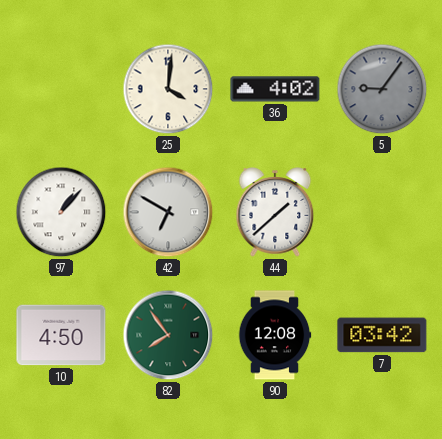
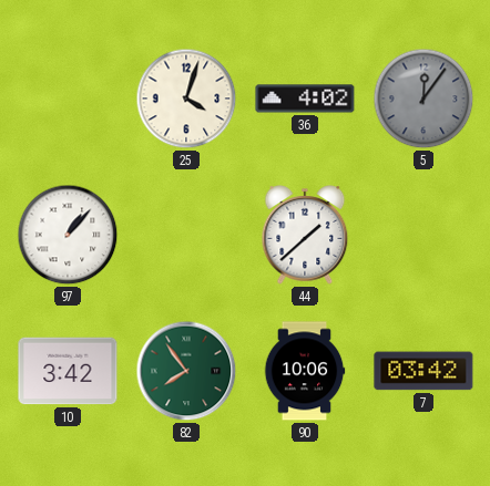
25: 4:01 -> 4:03
5: 9:06 -> 12:06
42: 6:50 -> none
10: 4:50 -> 3:42
90: 12:08 -> 10:06
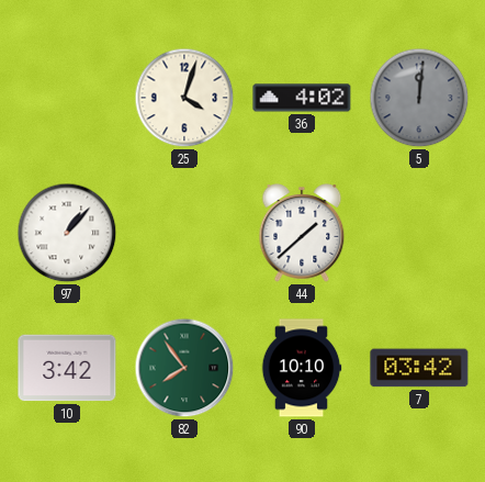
5: 12:06 -> 12:01
90: 10:06 -> 10:10
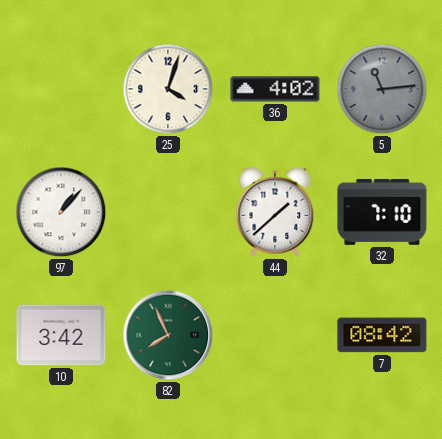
5: 12:01 -> 11:14
32: none -> 7:10
82: 7:54 -> 7:56
90: 10:10 -> none
7: 03:42 -> 08:42
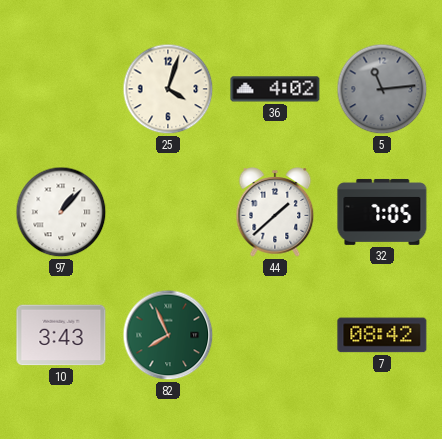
32: 7:10 -> 7:05
10: 3:42 -> 3:43
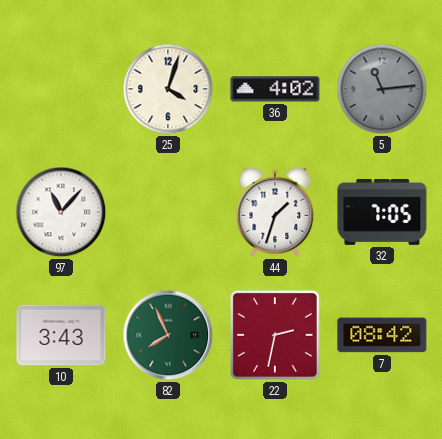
97: 1:07 -> 11:07
44: 1:38 -> 1:33
22: none -> 2:32
